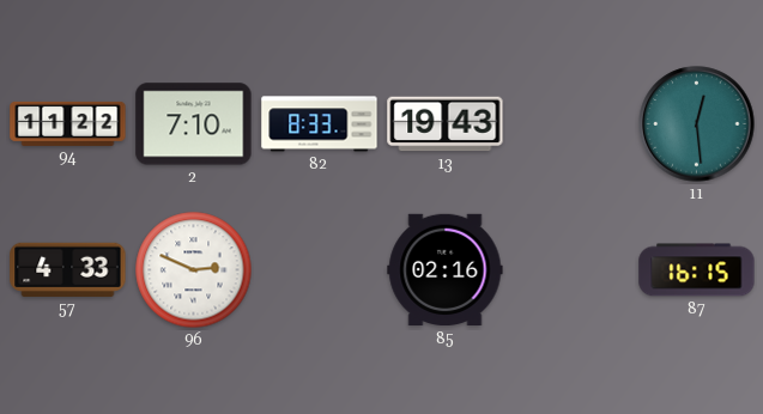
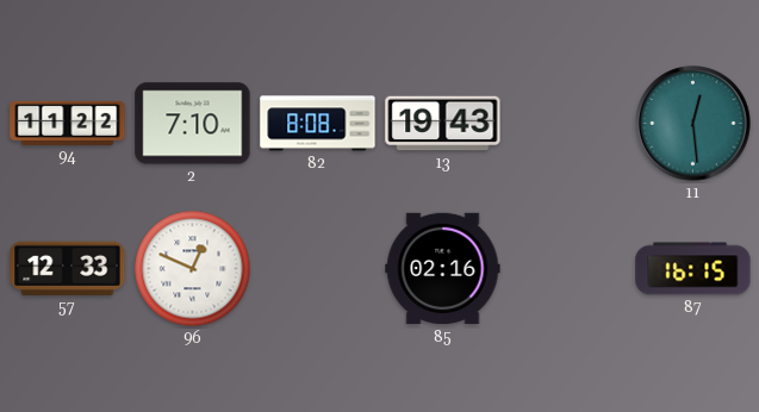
82: 8:33 -> 8:08
57: 4:33 -> 12:33
96: 2:49 -> 12:49
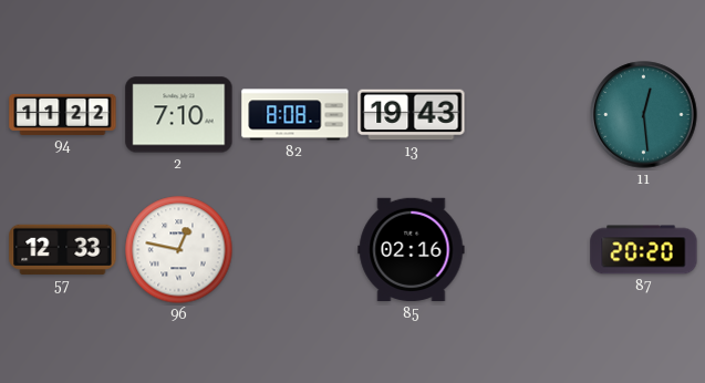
96: 12:49 -> 12:47
87: 16:15 -> 20:20
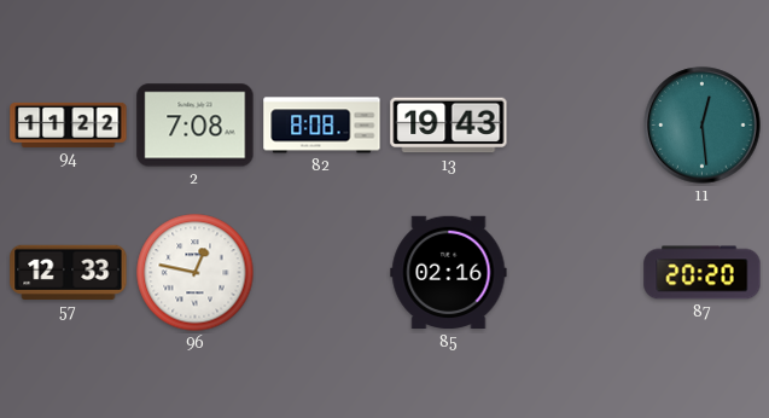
2: 7:10 -> 7:08
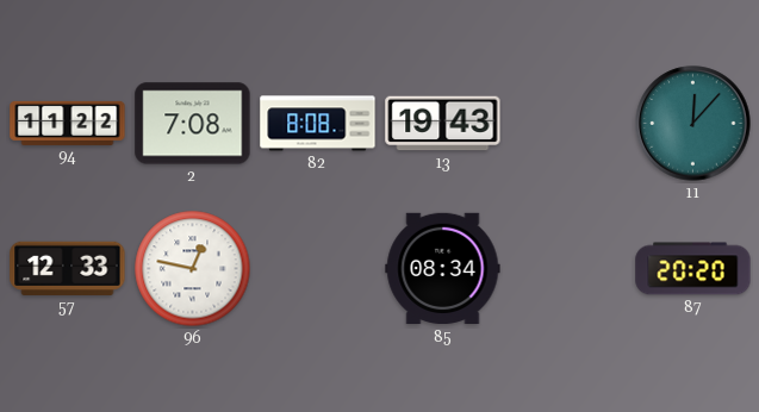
11: 12:29 -> 12:07
85: 02:16 -> 08:34
